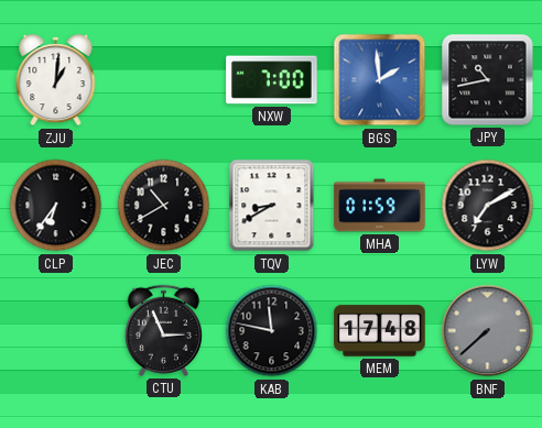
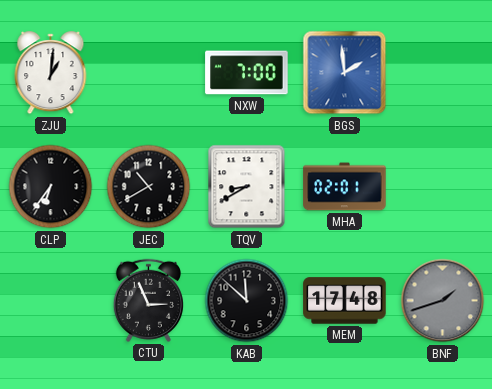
JPY: 10:43 -> none
MHA: 01:59 -> 02:01
LYW: 7:10 -> none
KAB: 11:47 -> 11:52
BNF: 7:38 -> 1:42
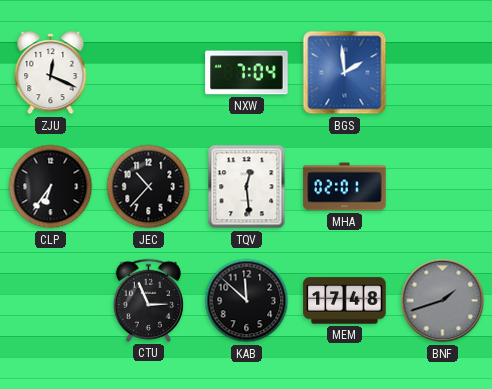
ZJU: 1:01 -> 12:19
NXW: 7:00 -> 7:04
JEC: 10:40 -> 10:37
TQV: 8:40 -> 12:29
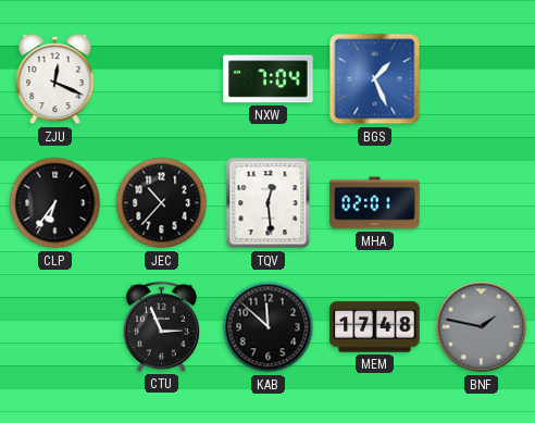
BGS: 1:59 -> 1:26
BNF: 1:42 -> 1:47
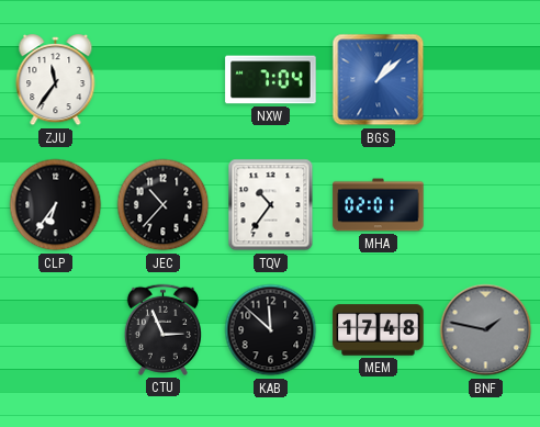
ZJU: 12:19 -> 11:36
BGS: 1:26 -> 1:08
TQV: 12:29 -> 10:36
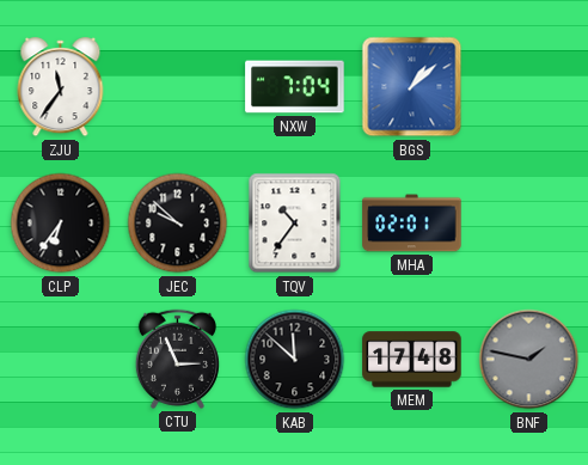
JEC: 10:37 -> 9:52
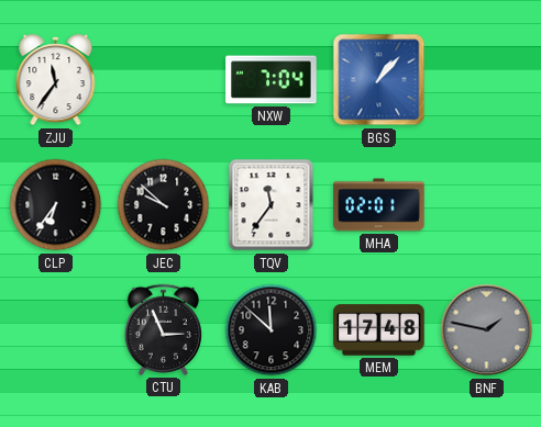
BGS: 1:08 -> 1:07
TQV: 10:36 -> 11:36
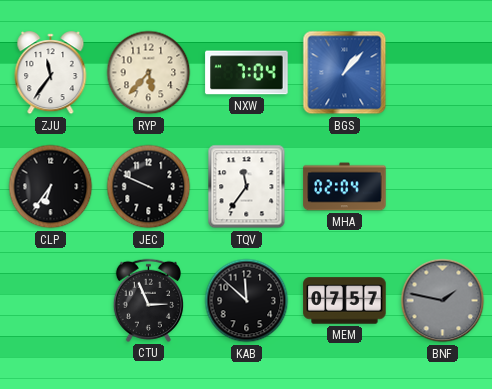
RYP: none -> 5:37
JEC: 9:52 -> 9:49
MHA: 02:01 -> 02:04
MEM: 17:48 -> 07:57
